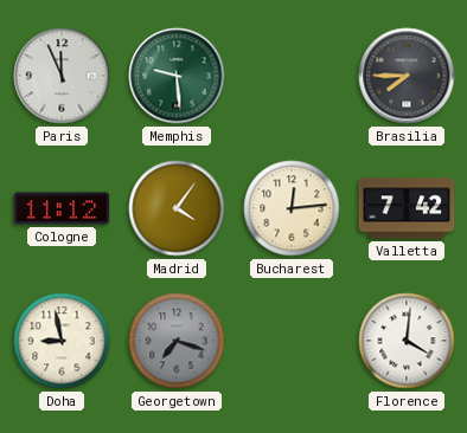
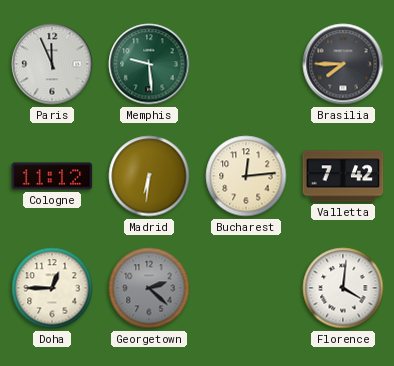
Madrid: 4:06 -> 6:31
Doha: 8:58 -> 12:45
Georgetown: 7:18 -> 2:22
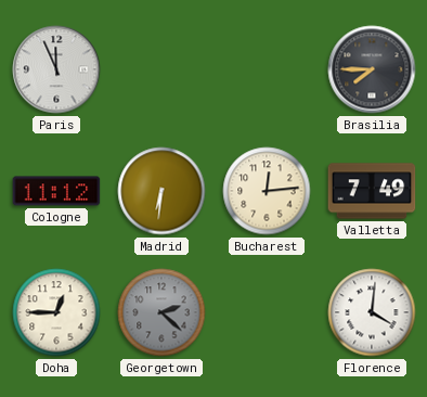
Memphis: 9:29 -> none
Valletta: 7:42 -> 7:49
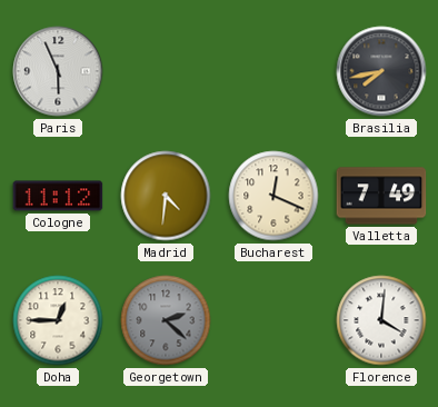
Paris: 11:56 -> 5:56
Brasilia: 7:45 -> 7:43
Madrid: 6:31 -> 4:31
Bucharest: 12:14 -> 12:19
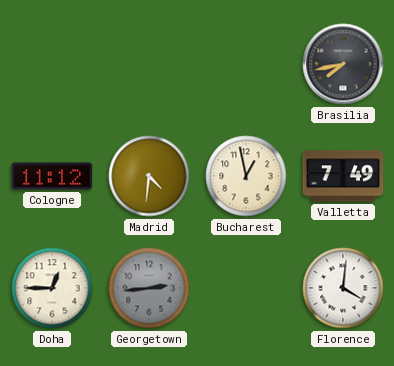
Paris: 5:56 -> none
Bucharest: 12:19 -> 12:58
Georgetown: 2:22 -> 2:44
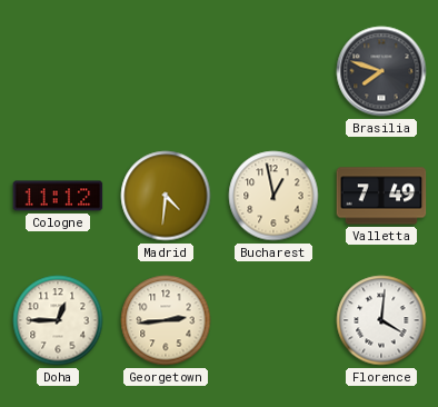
Brasilia: 7:43 -> 7:48
Georgetown dial: grey -> cream
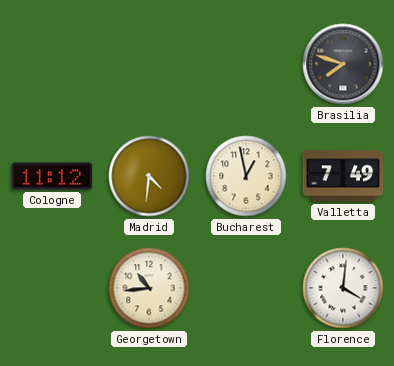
Doha: 12:45 -> none
Georgetown: 2:44 -> 10:44
